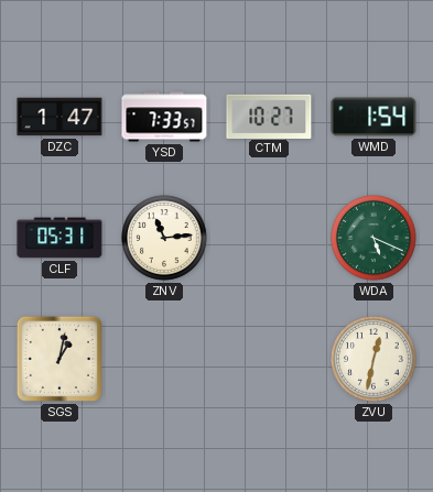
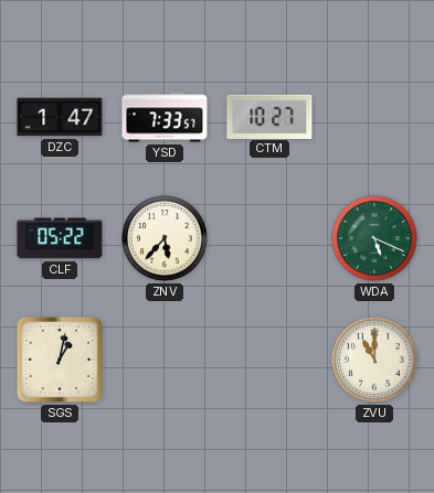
WMD: 1:54 -> none
CLF: 05:31 -> 05:22
ZNV: 11:14 -> 5:37
ZVU: 12:32 -> 11:00
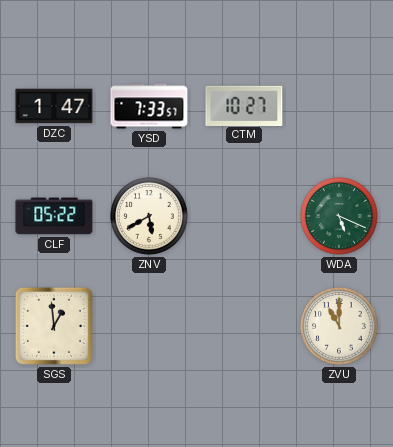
ZNV: 5:37 -> 5:40
SGS: 1:02 -> 12:59
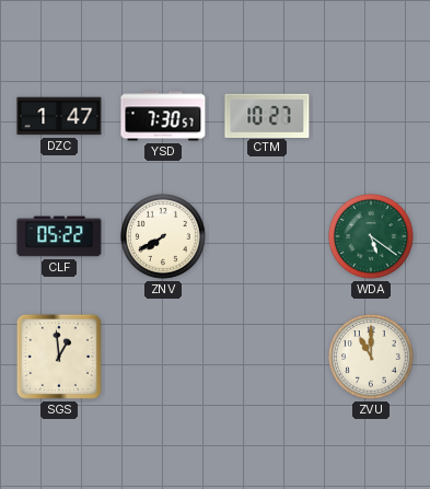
YSD: 7:33 -> 7:30
ZNV: 5:40 -> 7:40
WDA: 5:19 -> 5:21
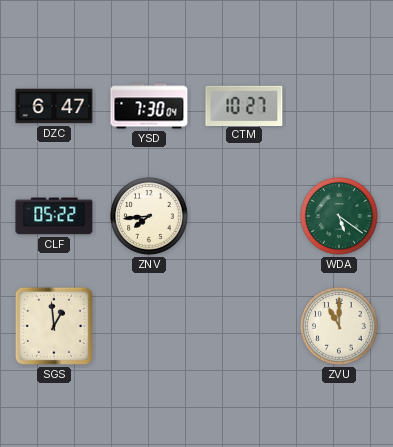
DZC: 1:47 -> 6:47
YSD: 7:30:57 -> 7:30:04
ZNV: 7:40 -> 7:44
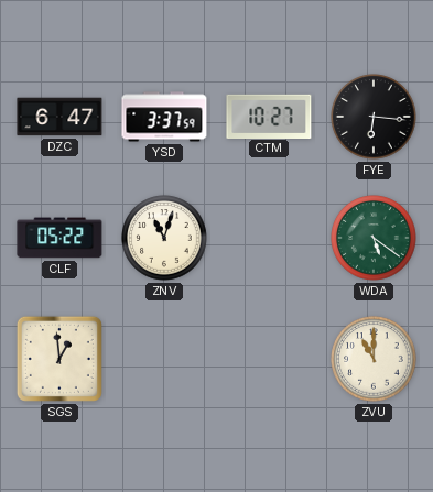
YSD: 7:30 -> 3:37
FYE: none -> 6:16
ZNV: 7:44 -> 11:03
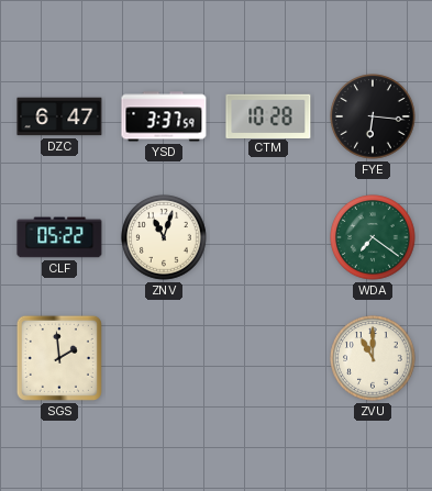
CTM: 10:27 -> 10:28
WDA: 5:21 -> 7:21
SGS: 12:59 -> 1:59
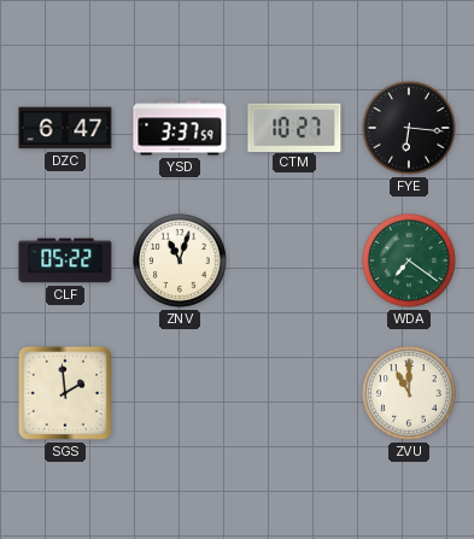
CTM: 10:28 -> 10:27
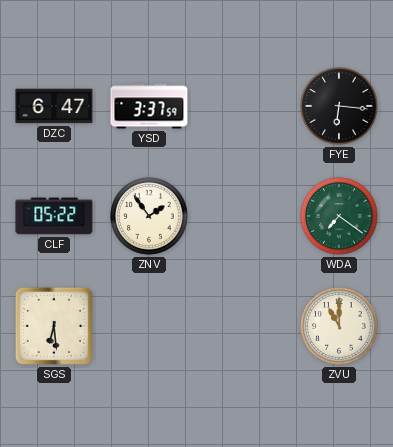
CTM: 10:27 -> none
ZNV: 11:03 -> 1:54
SGS: 1:59 -> 6:29
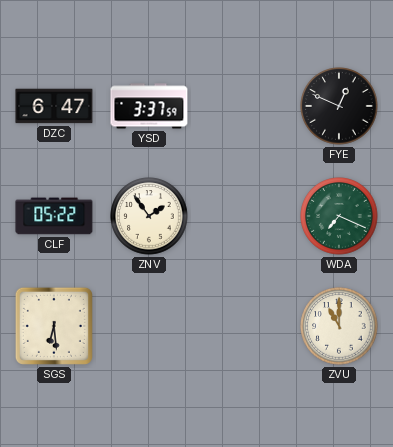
FYE: 6:16 -> 12:49
WDA: 7:21 -> 7:19
